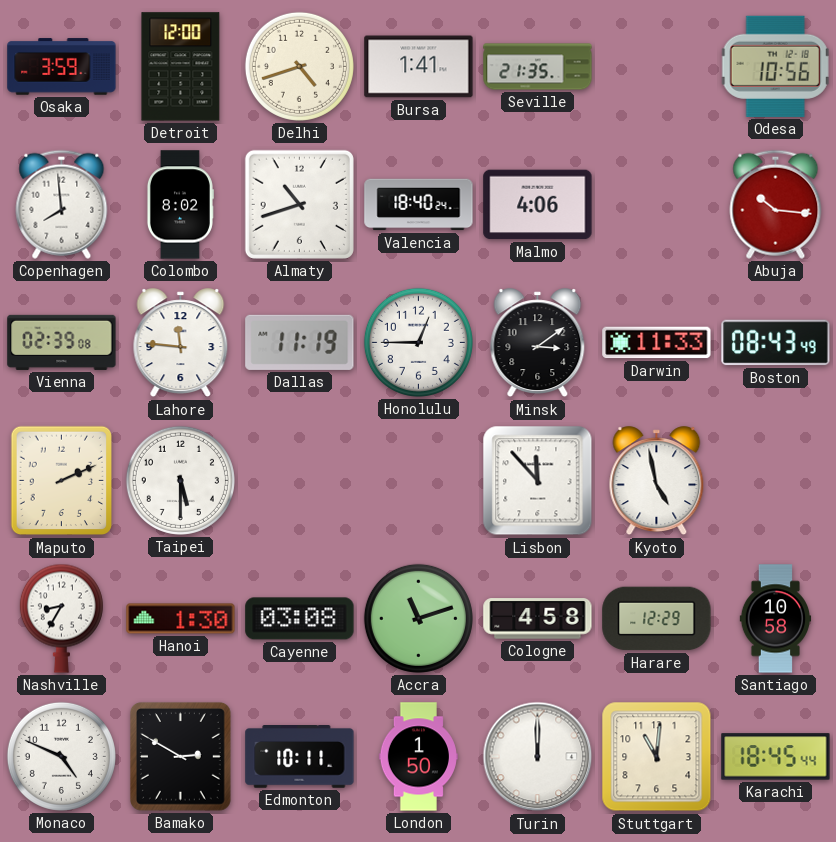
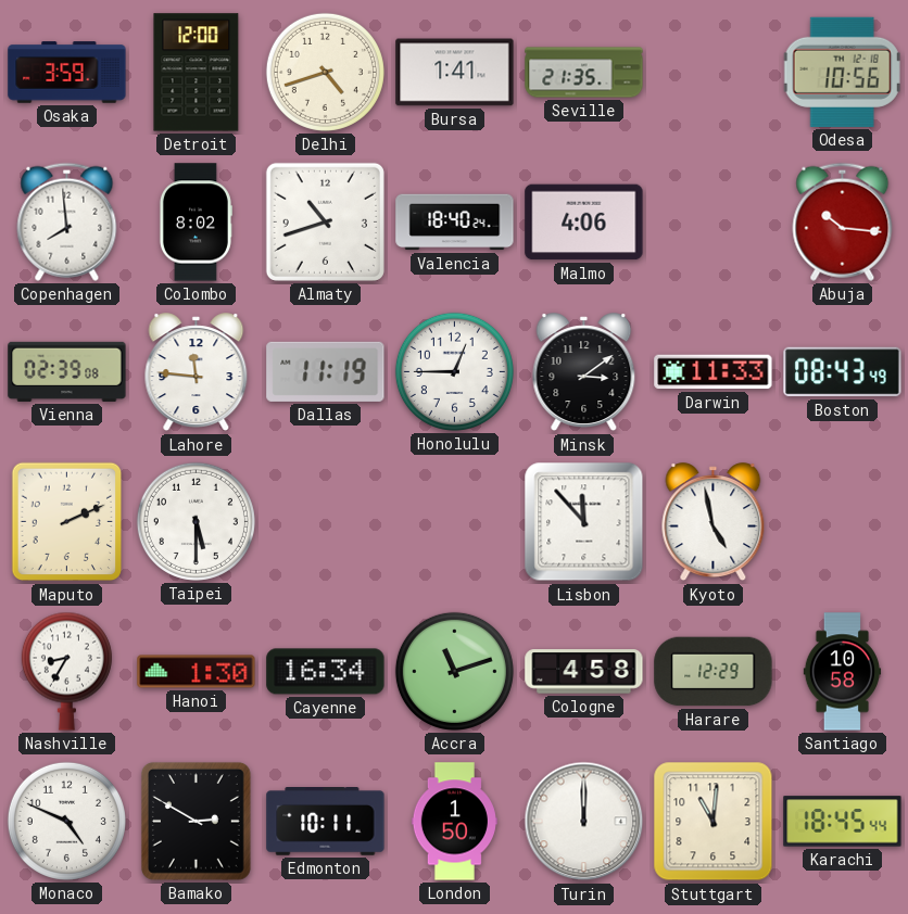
Cayenne: 03:08 -> 16:34
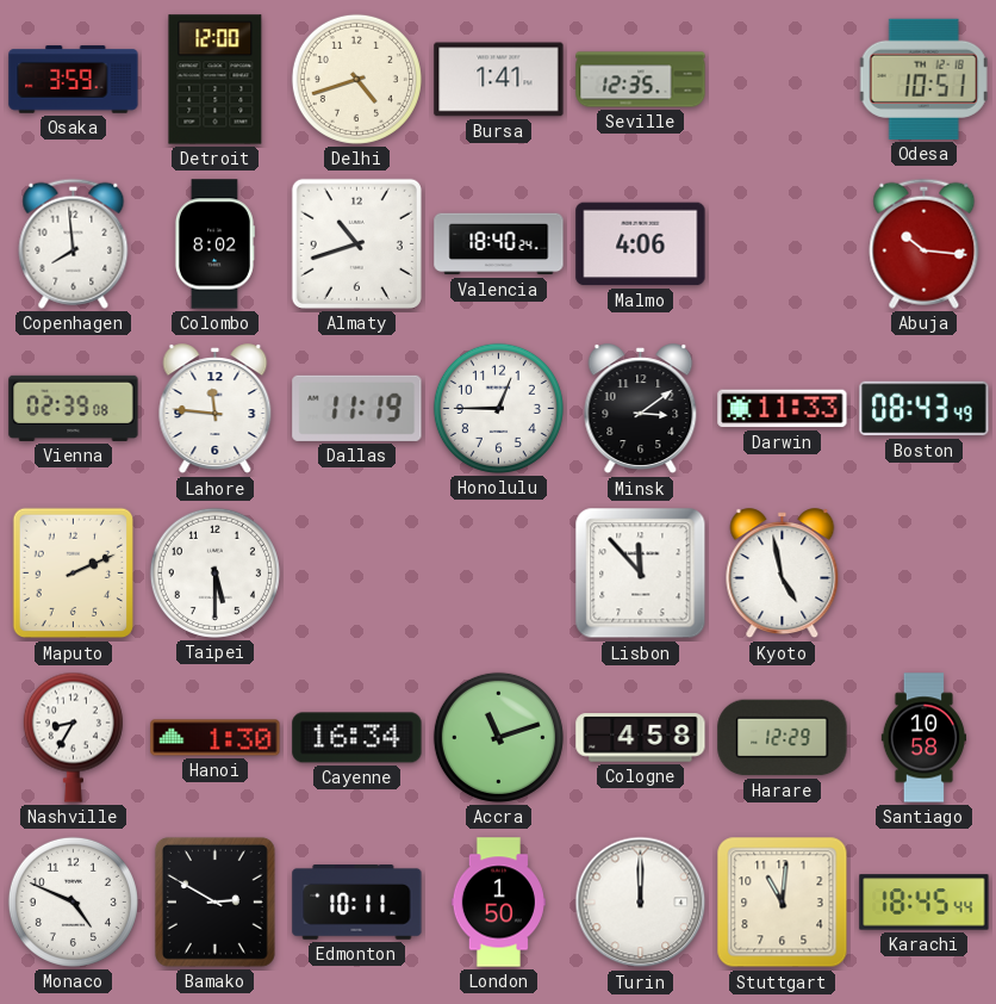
Seville: 21:35 -> 12:35
Odesa: 10:56 -> 10:51
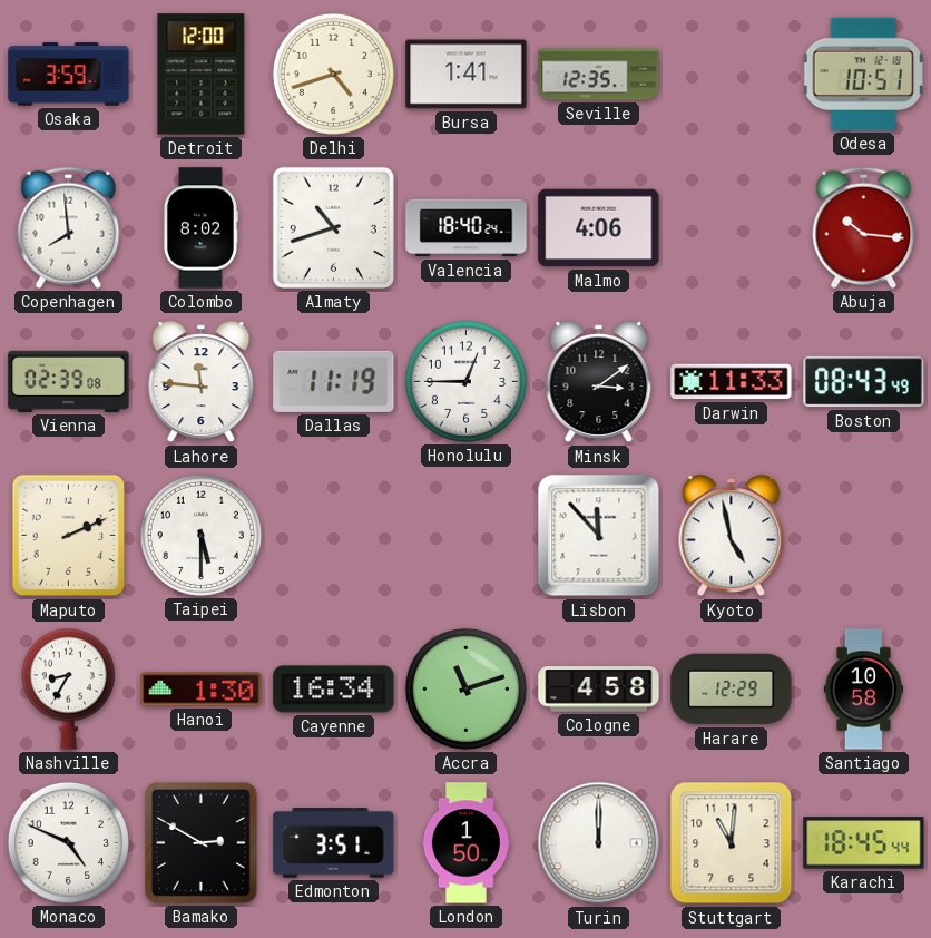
Edmonton: 10:11 -> 3:51
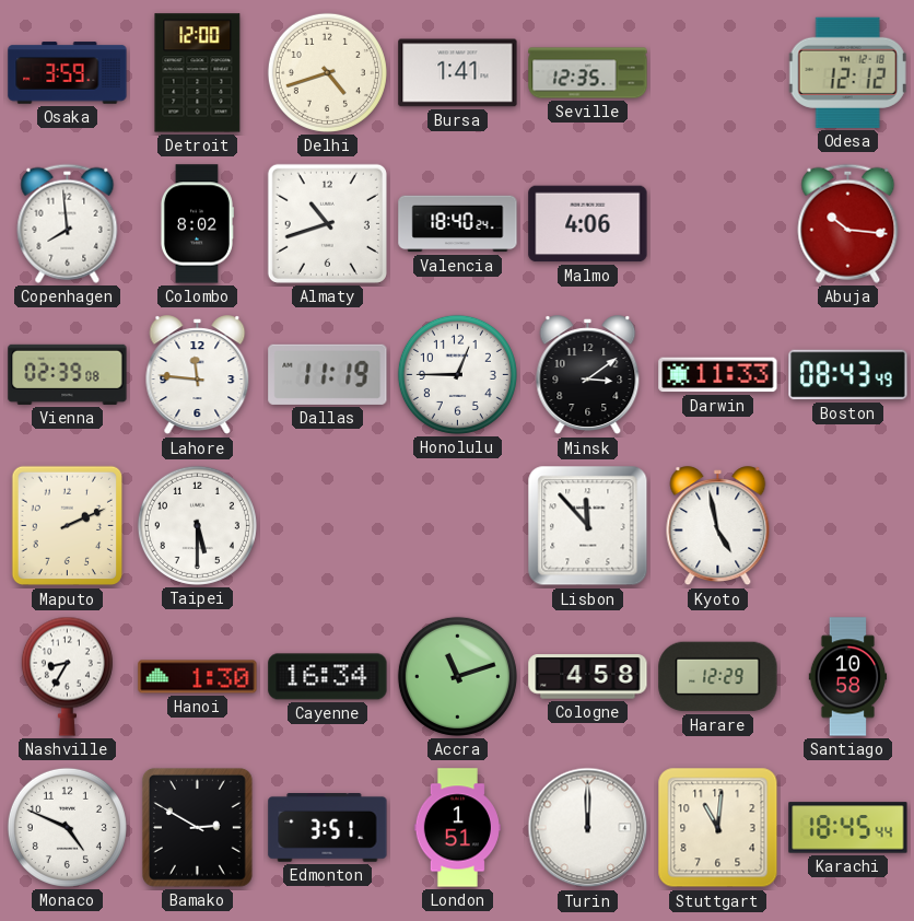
Odesa: 10:51 -> 12:12
London: 1:50 -> 1:51
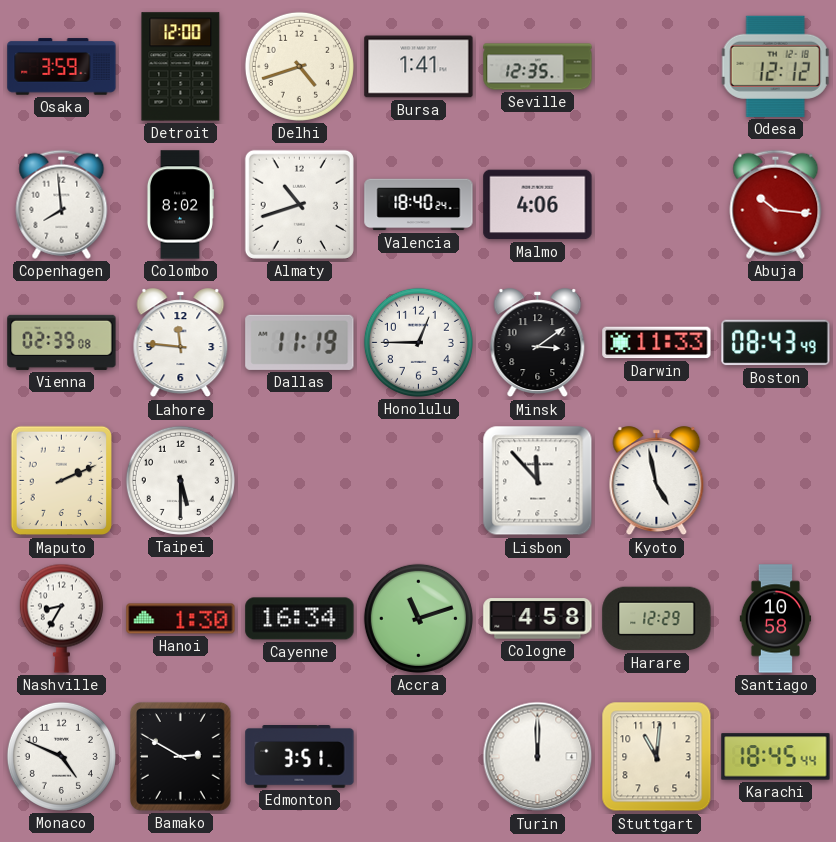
London: 1:51 -> none
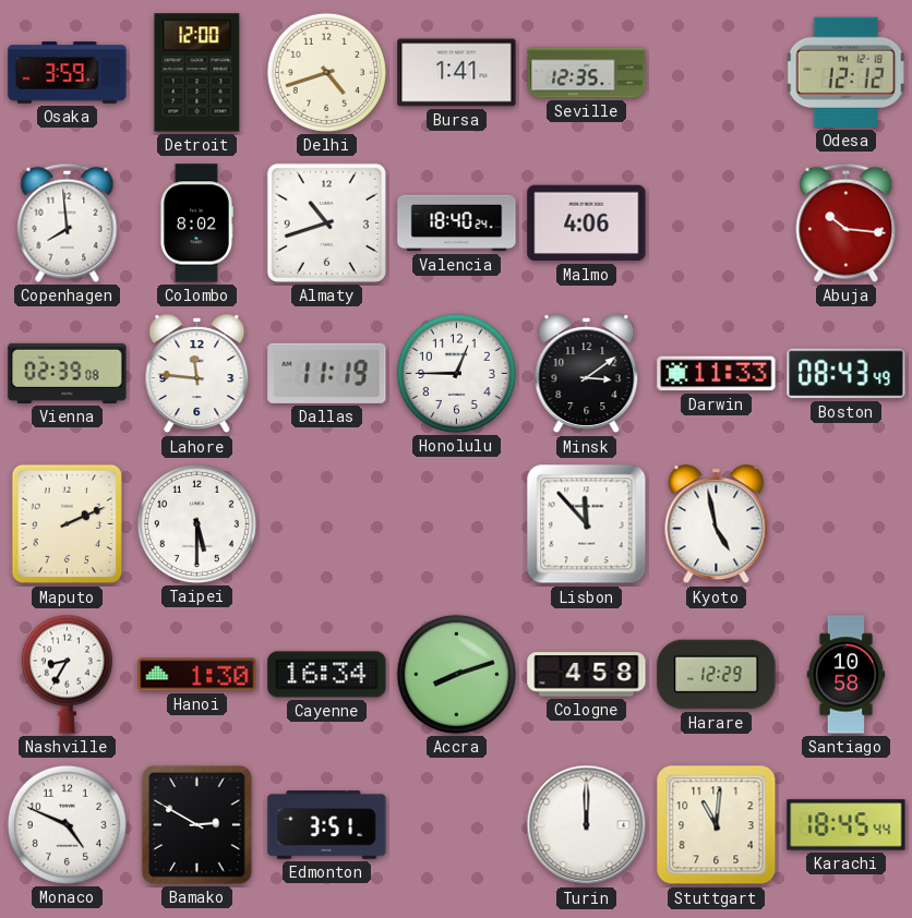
Accra: 11:12 -> 8:12
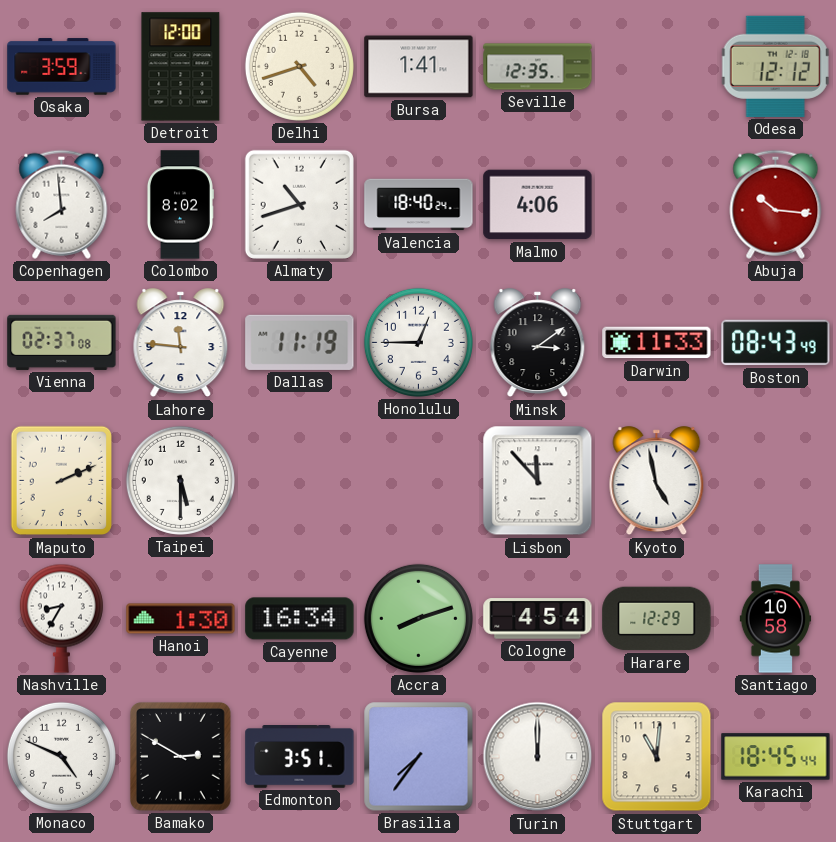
Vienna: 02:39 -> 02:37
Cologne: 4:58 -> 4:54
Brasilia: none -> 7:36
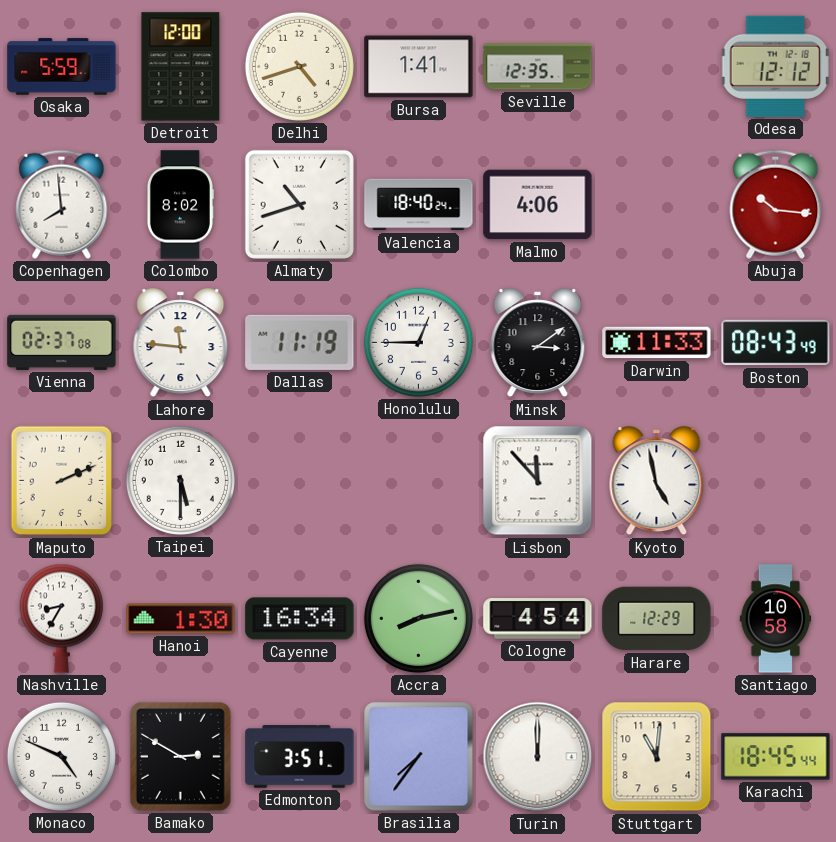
Osaka: 3:59 -> 5:59
Accra: 8:12 -> 8:13
